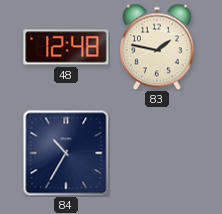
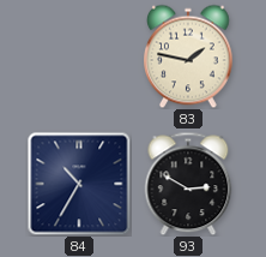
48: 12:48 -> none
93: none -> 2:50
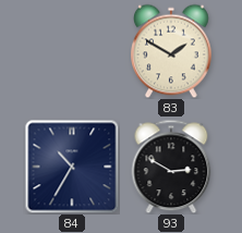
83: 1:47 -> 1:50
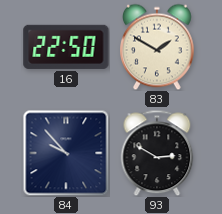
16: none -> 22:50
84: 10:35 -> 9:53
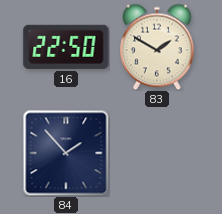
84: 9:53 -> 1:53
93: 2:50 -> none
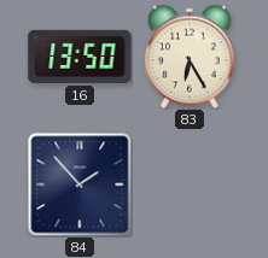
16: 22:50 -> 13:50
83: 1:50 -> 6:25
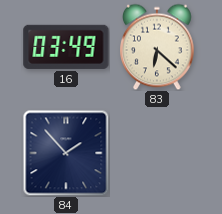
16: 13:50 -> 03:49
83: 6:25 -> 6:22
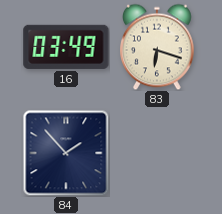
83: 6:22 -> 6:18
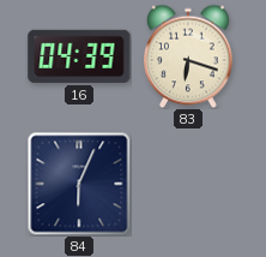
16: 03:49 -> 04:39
84: 1:53 -> 6:04
